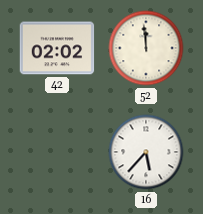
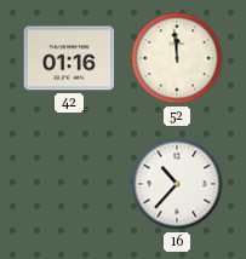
42: 02:02 -> 01:16
16: 5:37 -> 10:37
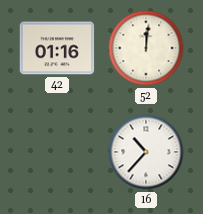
52: 11:59 -> 12:01
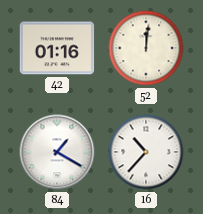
84: none -> 1:20
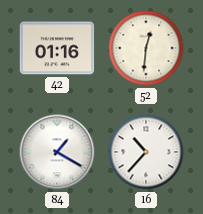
52: 12:01 -> 12:31
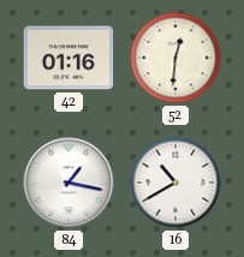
84: 1:20 -> 1:17
16: 10:37 -> 10:40
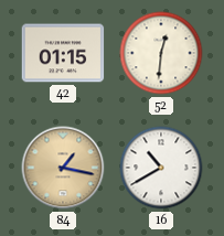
42: 01:16 -> 01:15
84 dial: white -> champagne
